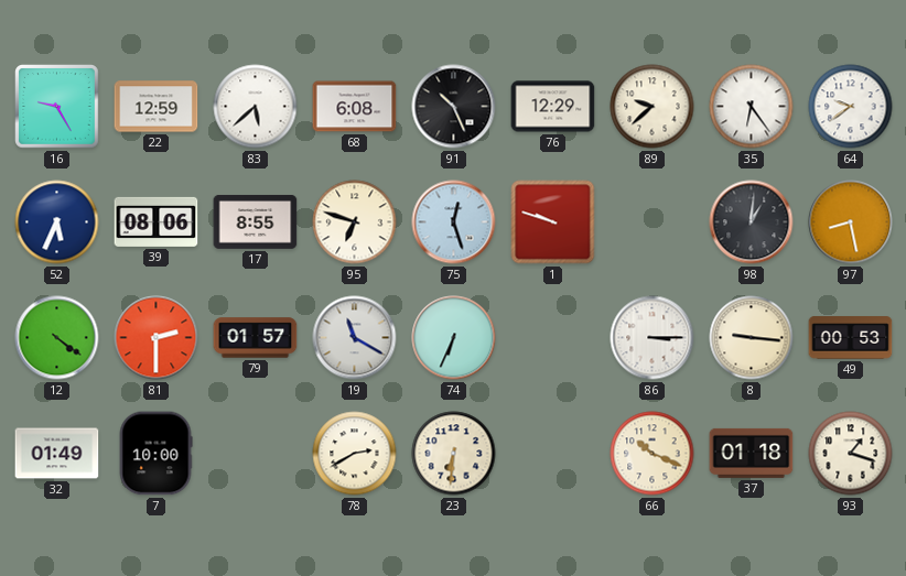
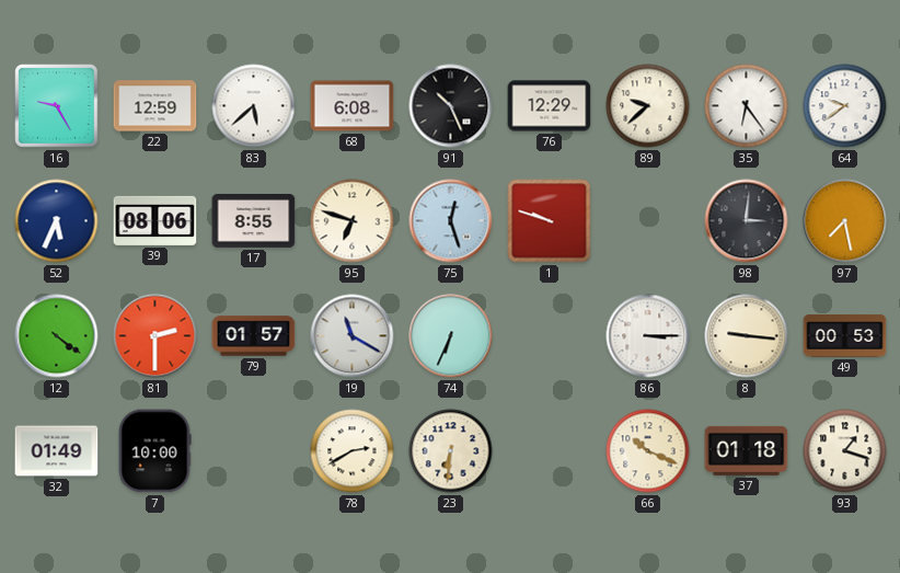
98: 1:01 -> 3:01
97: 8:28 -> 7:28
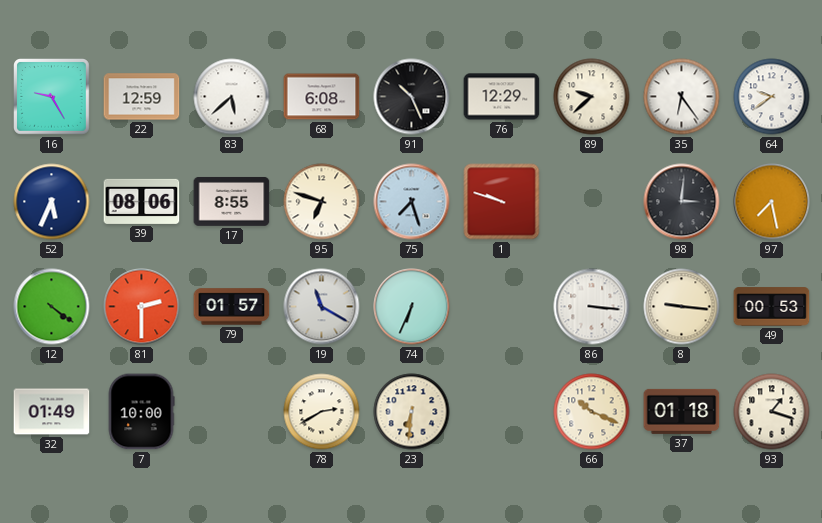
75: 12:27 -> 7:27
86: 3:15 -> 3:16
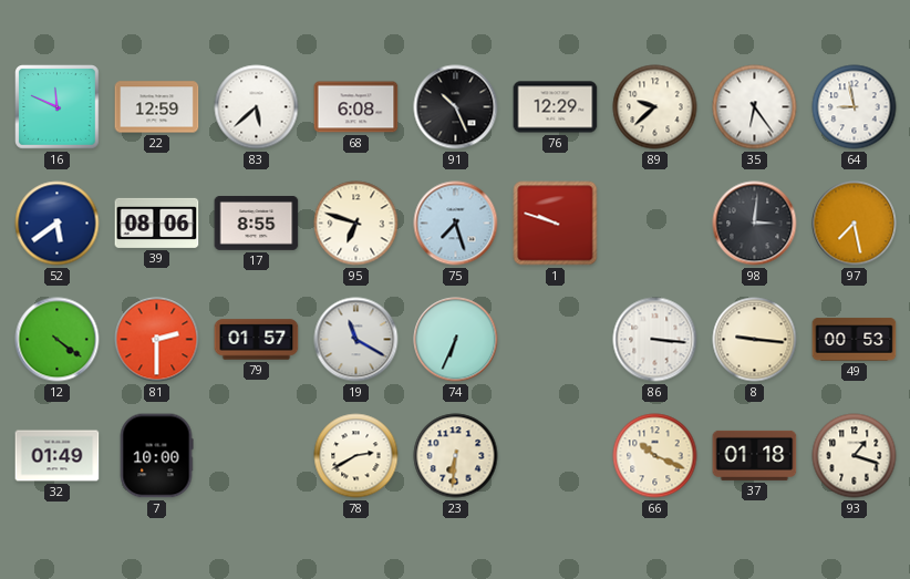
16: 9:25 -> 11:49
64: 9:39 -> 8:58
52: 5:34 -> 5:39
